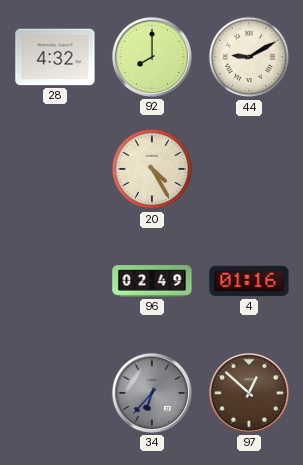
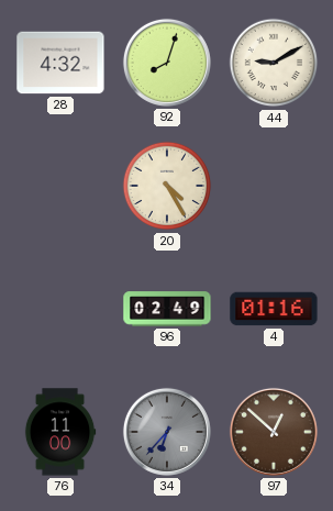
92: 8:00 -> 8:03
76: none -> 11:00
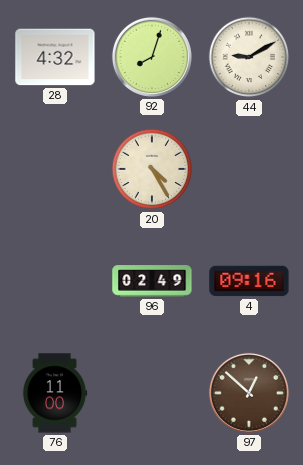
4: 01:16 -> 09:16
34: 6:37 -> none
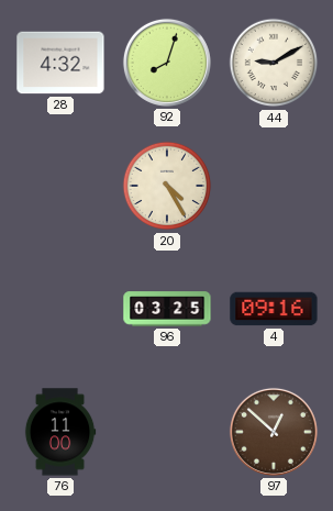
96: 02:49 -> 03:25
